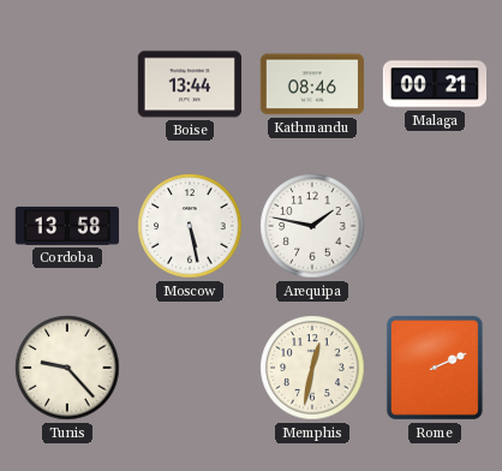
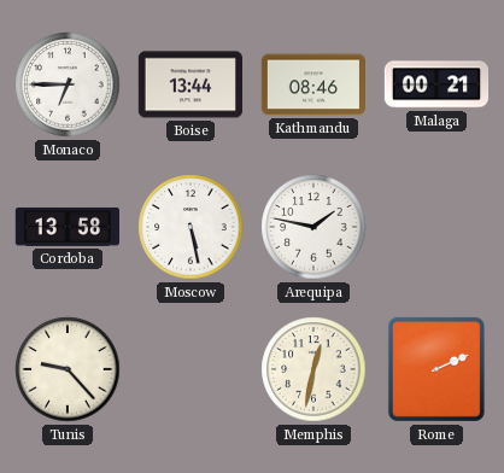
Monaco: none -> 6:45
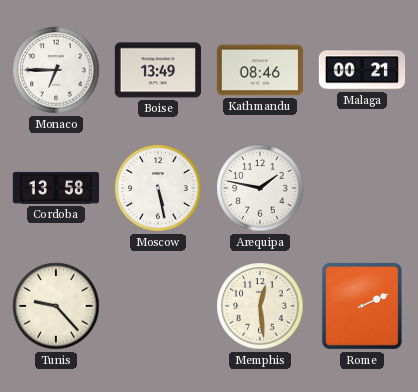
Boise: 13:44 -> 13:49
Memphis: 12:32 -> 12:29
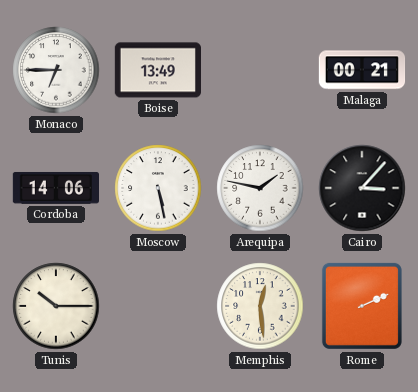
Kathmandu: 08:46 -> none
Cordoba: 13:58 -> 14:06
Cairo: none -> 3:07
Tunis: 9:23 -> 10:15
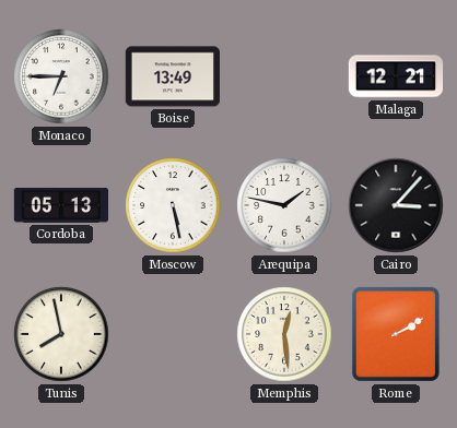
Malaga: 00:21 -> 12:21
Cordoba: 14:06 -> 05:13
Tunis: 10:15 -> 7:58
Rome: 2:11 -> 2:10
